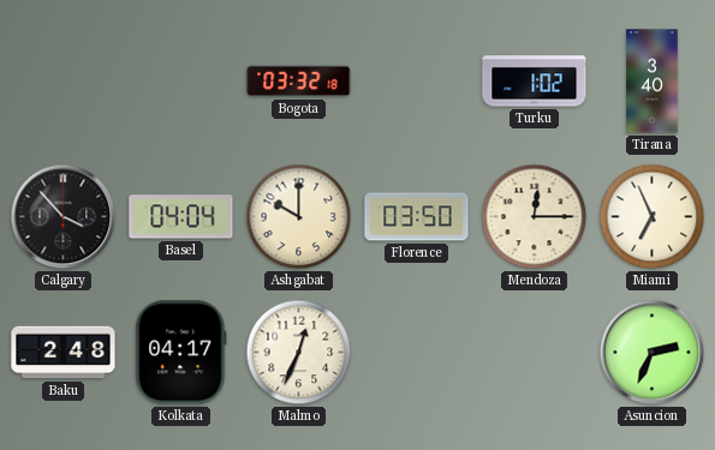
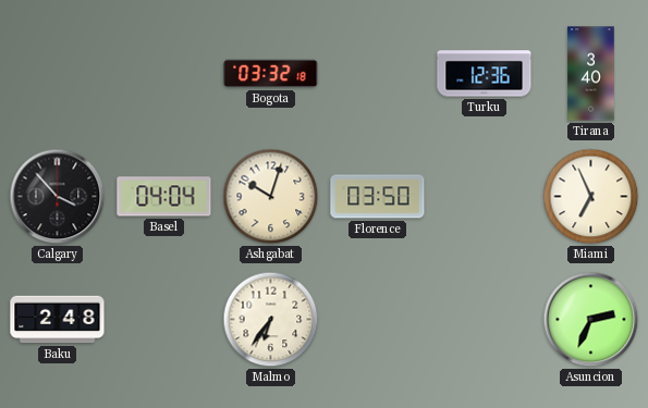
Turku: 1:02 -> 12:36
Ashgabat: 10:00 -> 10:03
Mendoza: 12:15 -> none
Kolkata: 04:17 -> none
Malmo: 12:34 -> 6:36
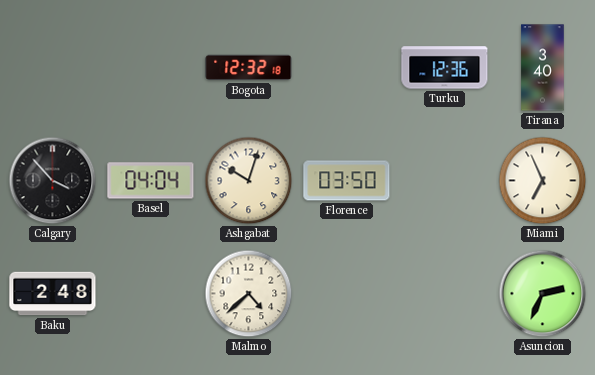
Bogota: 03:32 -> 12:32
Malmo: 6:36 -> 4:38
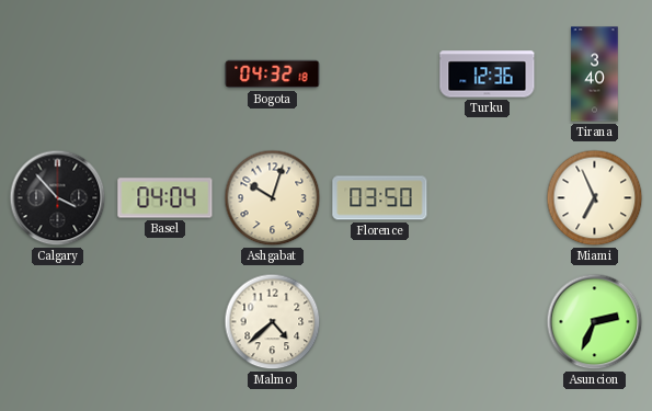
Bogota: 12:32 -> 04:32
Baku: 2:48 -> none
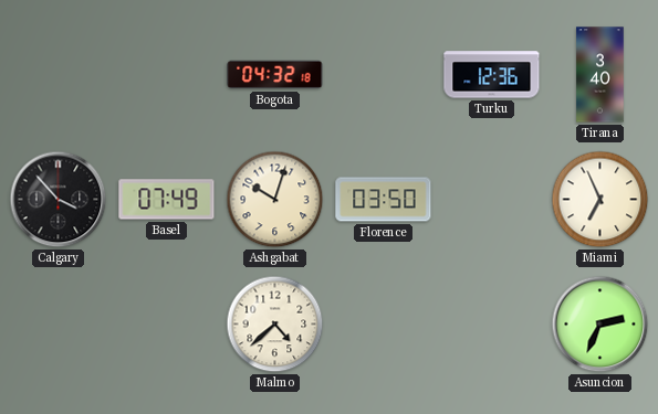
Basel: 04:04 -> 07:49
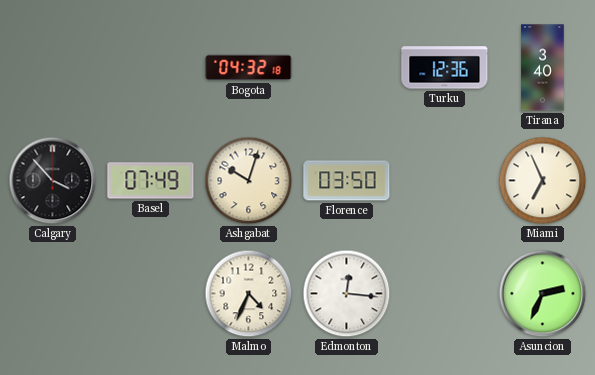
Malmo: 4:38 -> 4:34
Edmonton: none -> 12:16
